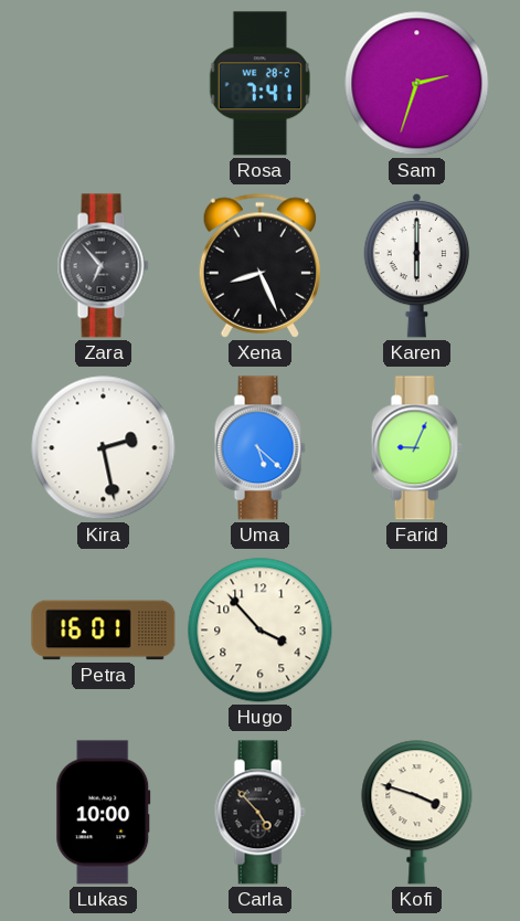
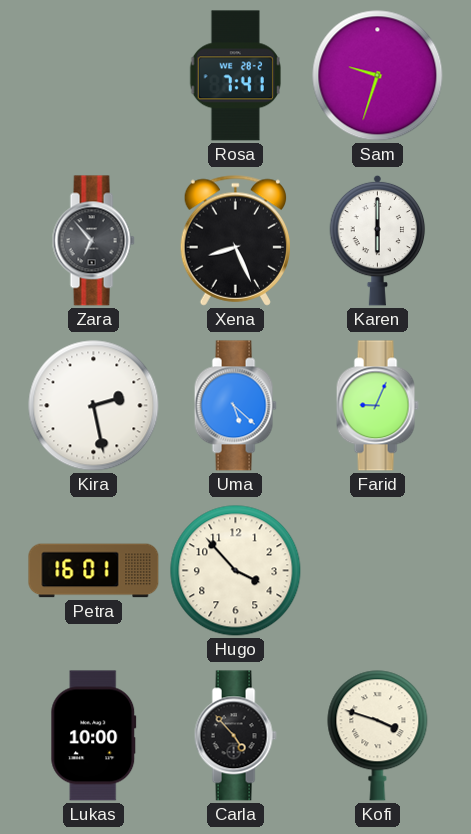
Sam: 2:33 -> 9:33
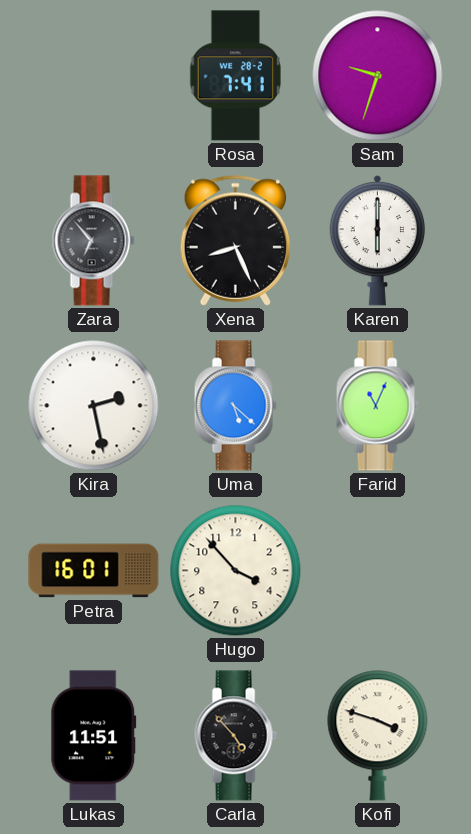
Farid: 9:04 -> 11:04
Lukas: 10:00 -> 11:51
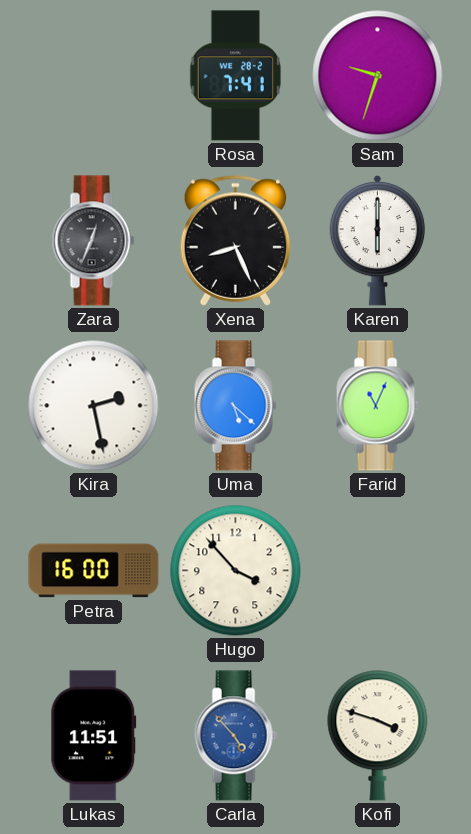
Zara: 6:53 -> 12:34
Petra: 16:01 -> 16:00
Carla dial: black -> blue
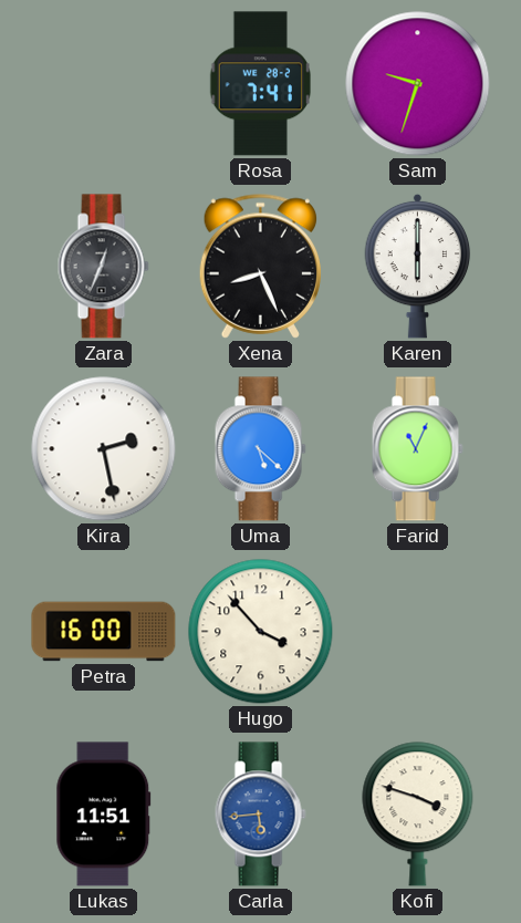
Carla: 4:53 -> 5:44
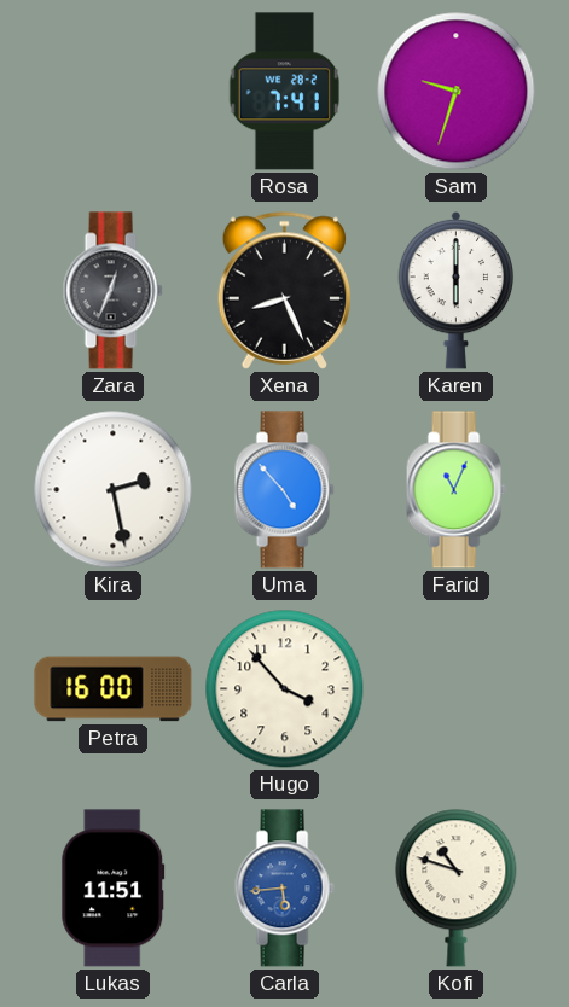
Uma: 5:22 -> 4:53
Kofi: 3:48 -> 10:48
